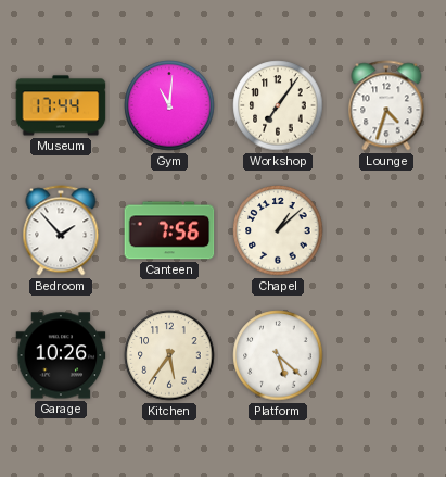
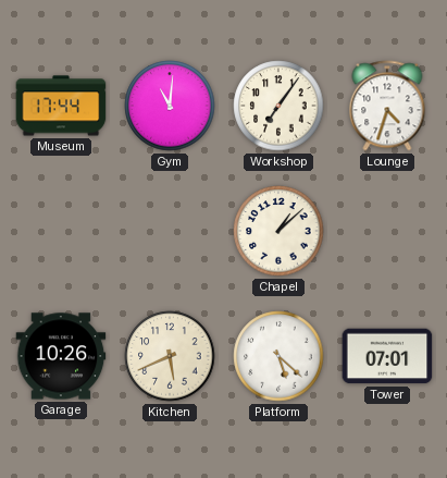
Bedroom: 1:53 -> none
Canteen: 7:56 -> none
Kitchen: 5:36 -> 5:41
Tower: none -> 07:01
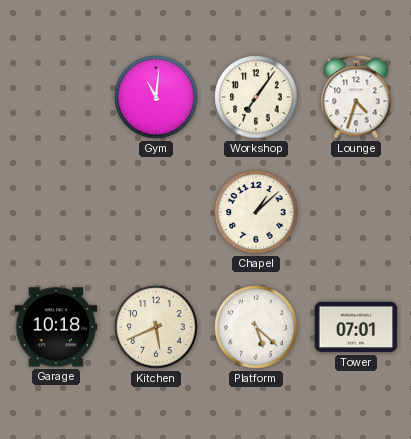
Museum: 17:44 -> none
Garage: 10:26 -> 10:18
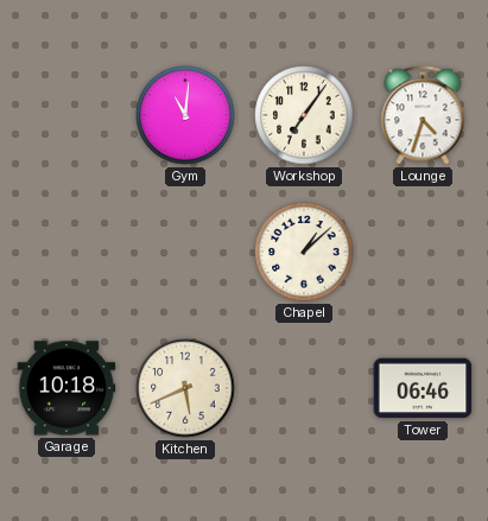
Platform: 5:22 -> none
Tower: 07:01 -> 06:46
